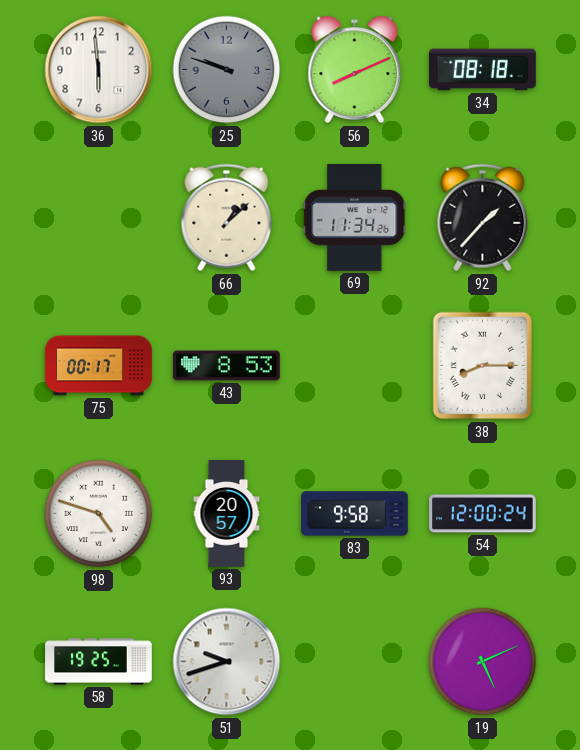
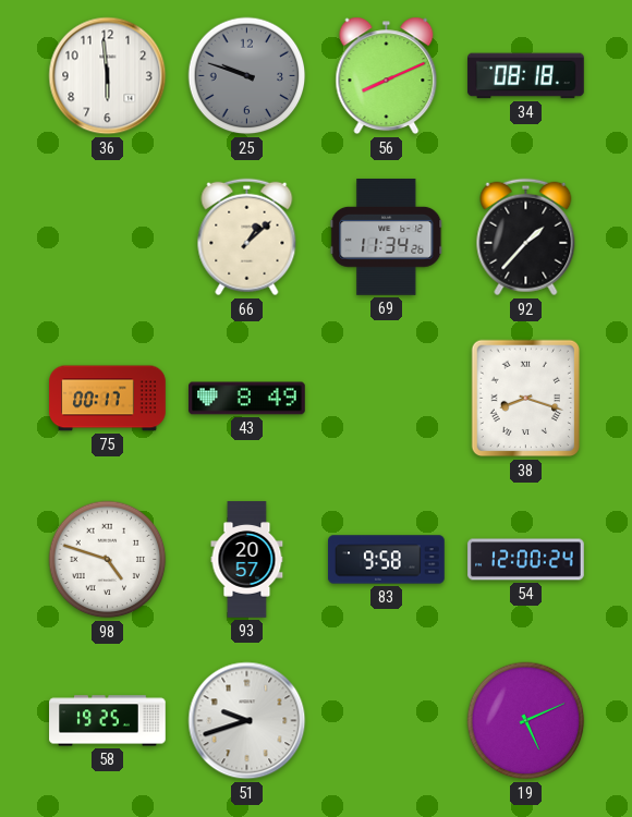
43: 8:53 -> 8:49
38: 8:15 -> 8:18
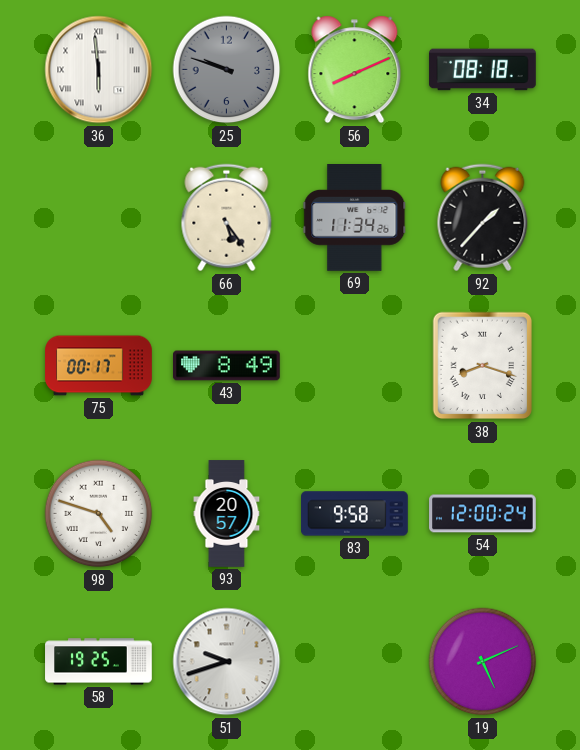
36 numerals: Arabic -> Roman
66: 1:08 -> 5:24
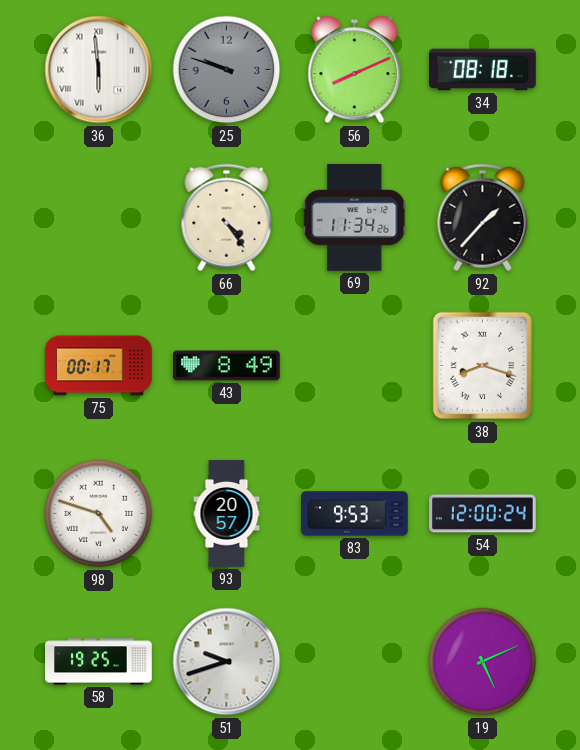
66: 5:24 -> 4:24
83: 9:58 -> 9:53
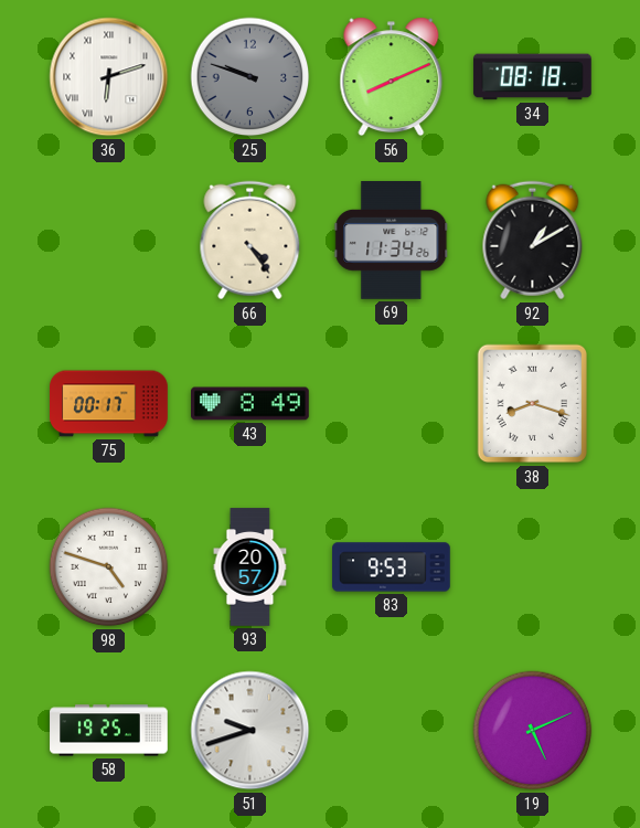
36: 5:59 -> 6:12
92: 1:37 -> 1:10
54: 12:00 -> none
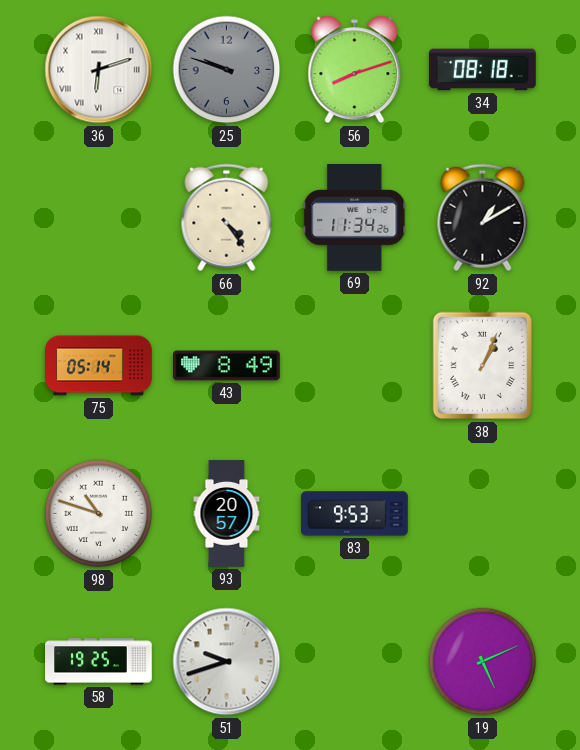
56: 8:11 -> 8:12
75: 00:17 -> 05:14
38: 8:18 -> 1:04
98: 4:48 -> 10:48
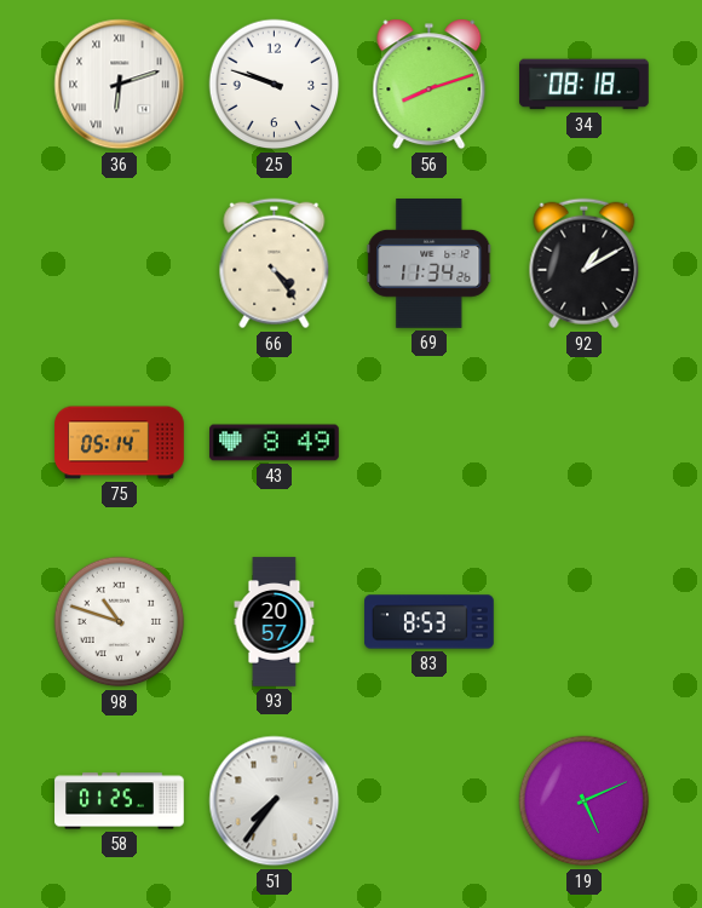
25 dial: grey -> white
38: 1:04 -> none
83: 9:53 -> 8:53
58: 19:25 -> 01:25
51: 9:42 -> 7:36
